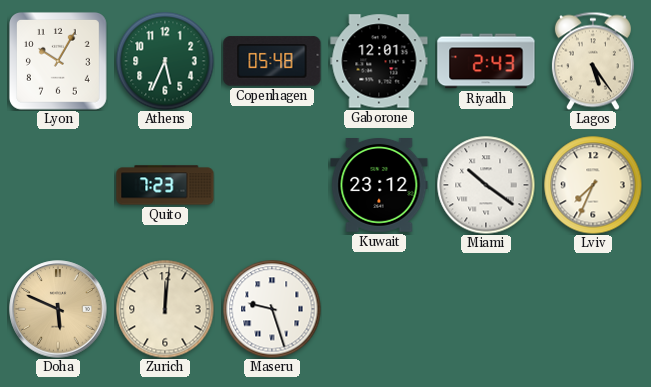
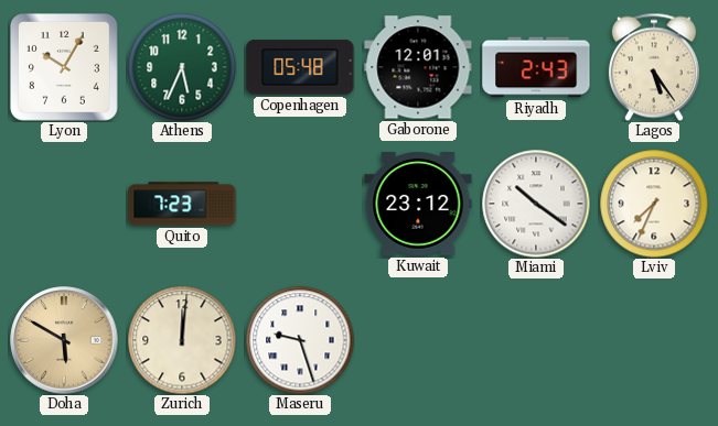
Doha: 5:49 -> 5:50
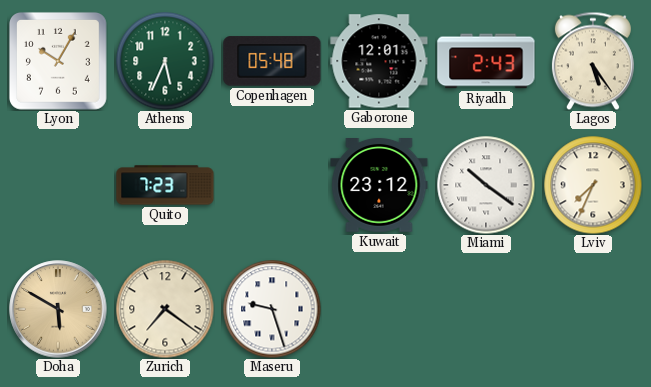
Zurich: 12:01 -> 7:21
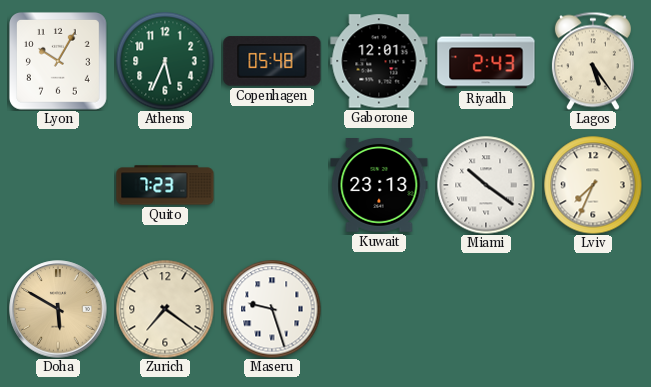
Kuwait: 23:12 -> 23:13
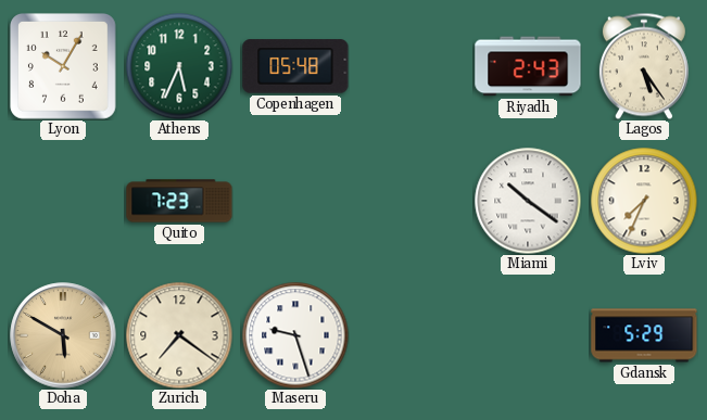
Gaborone: 12:01 -> none
Kuwait: 23:13 -> none
Gdansk: none -> 5:29
